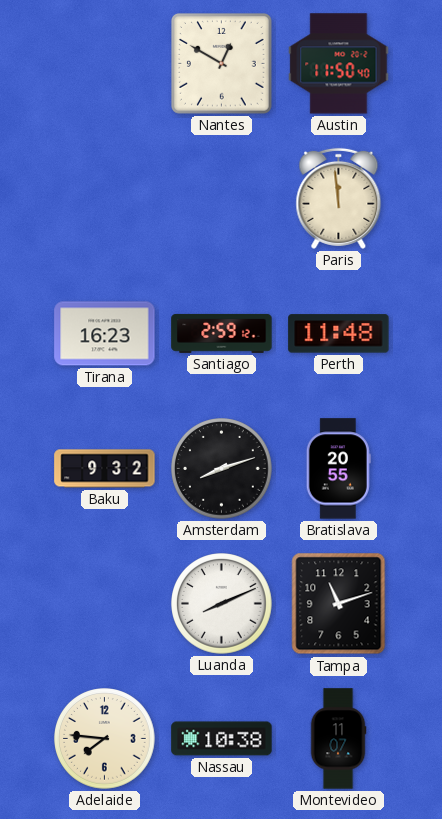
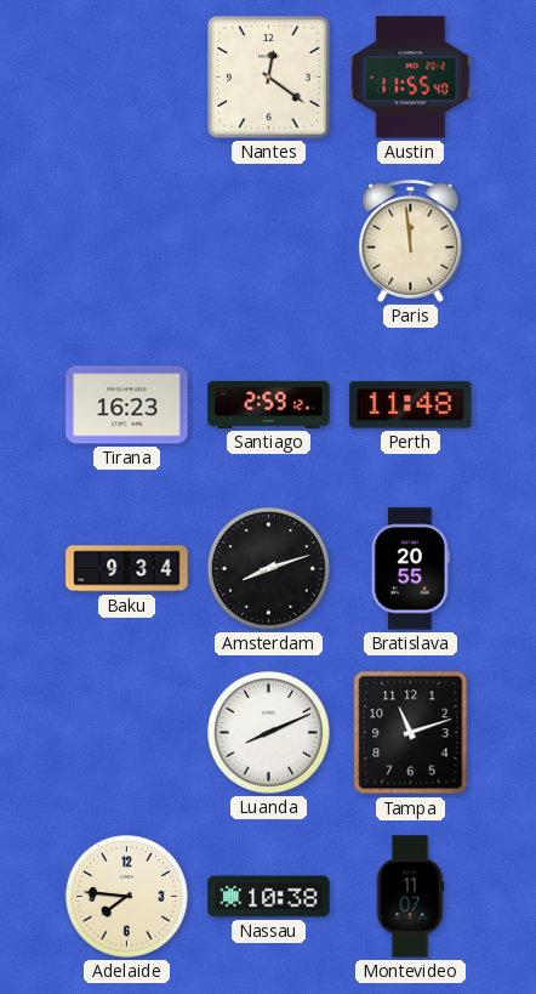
Nantes: 12:50 -> 12:21
Austin: 11:50 -> 11:55
Baku: 9:32 -> 9:34
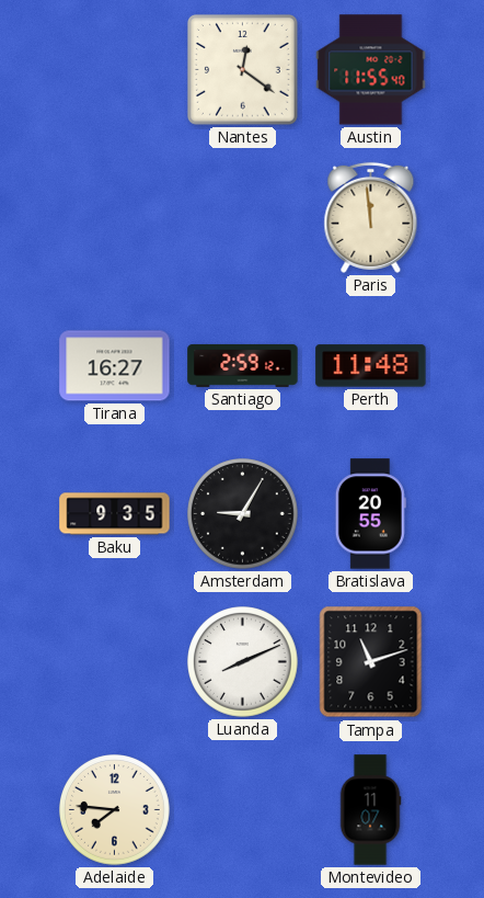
Tirana: 16:23 -> 16:27
Baku: 9:34 -> 9:35
Amsterdam: 8:12 -> 9:05
Nassau: 10:38 -> none
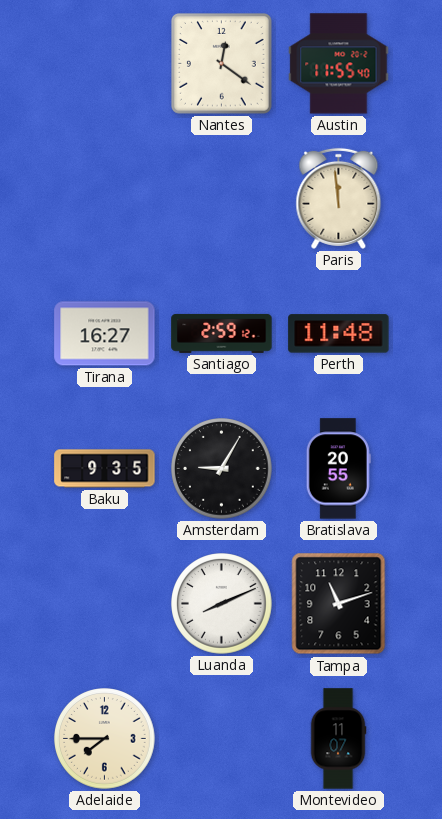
Adelaide: 7:46 -> 7:45
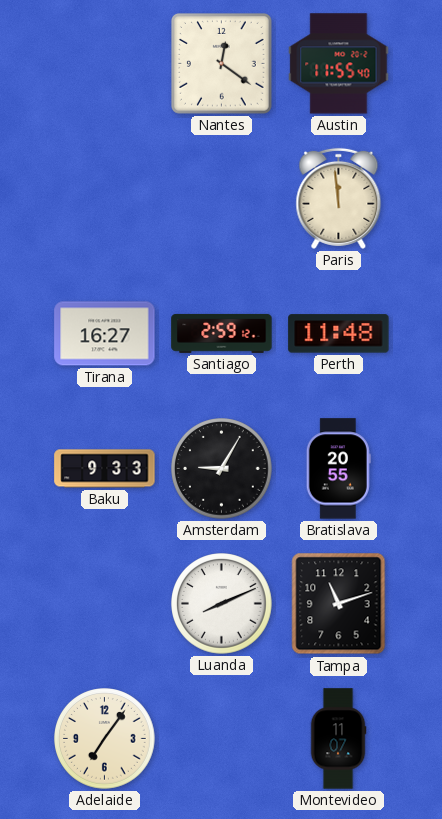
Baku: 9:35 -> 9:33
Adelaide: 7:45 -> 7:06
